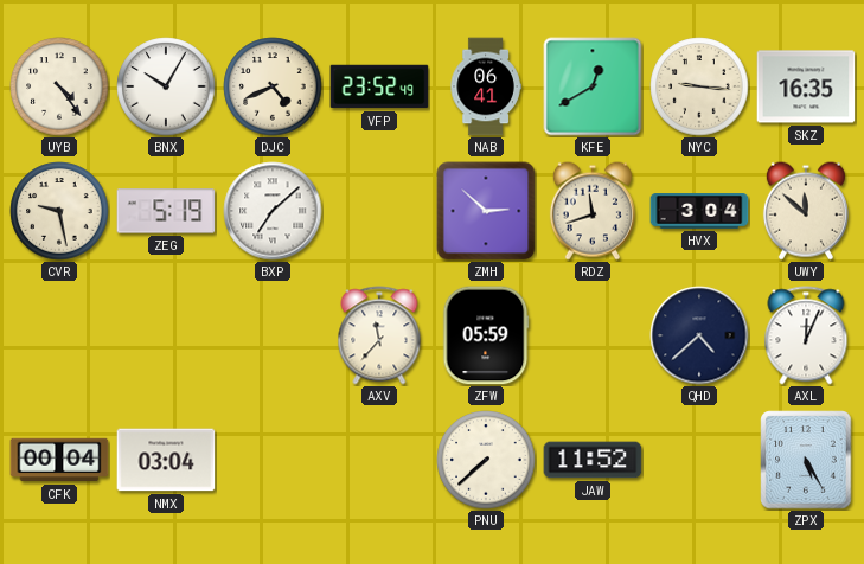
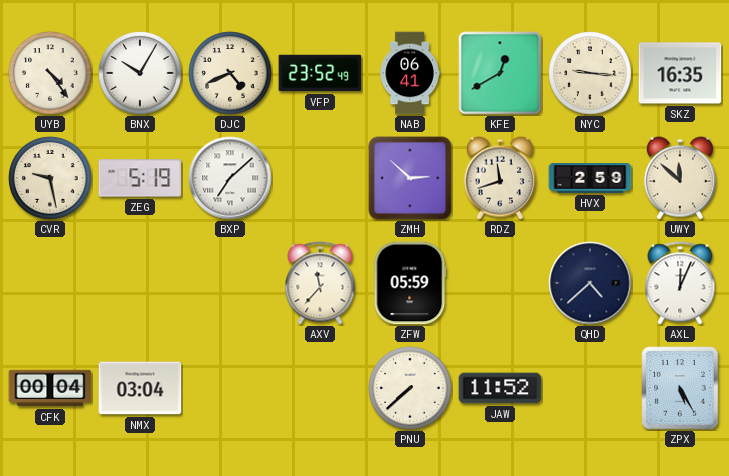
HVX: 3:04 -> 2:59
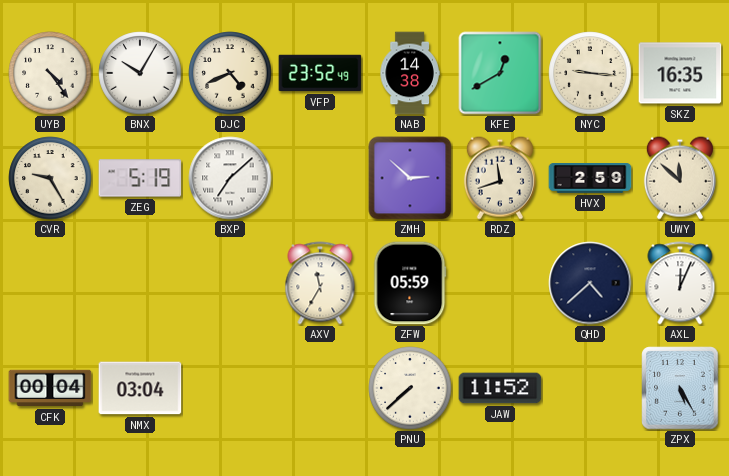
NAB: 06:41 -> 14:38
CVR: 9:28 -> 9:25
AXV: 11:37 -> 11:35
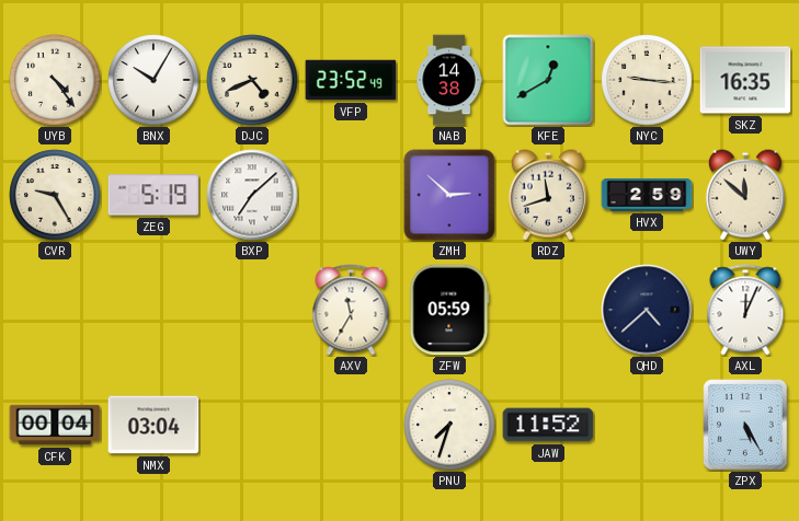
PNU: 7:38 -> 7:33
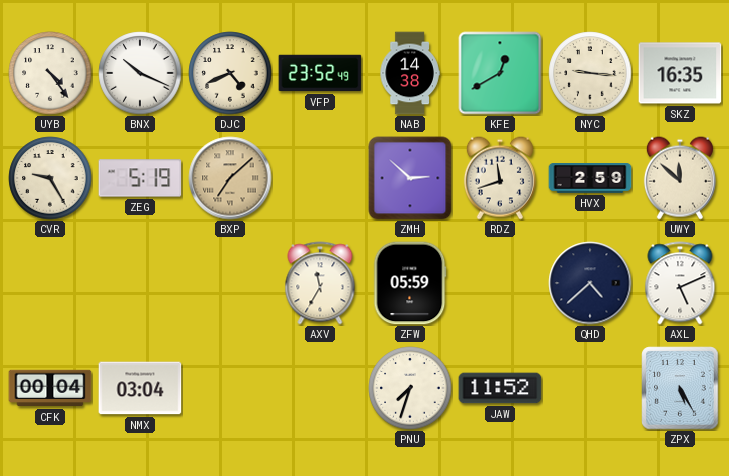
BNX: 10:05 -> 10:19
BXP dial: white -> champagne
AXL: 12:04 -> 5:11
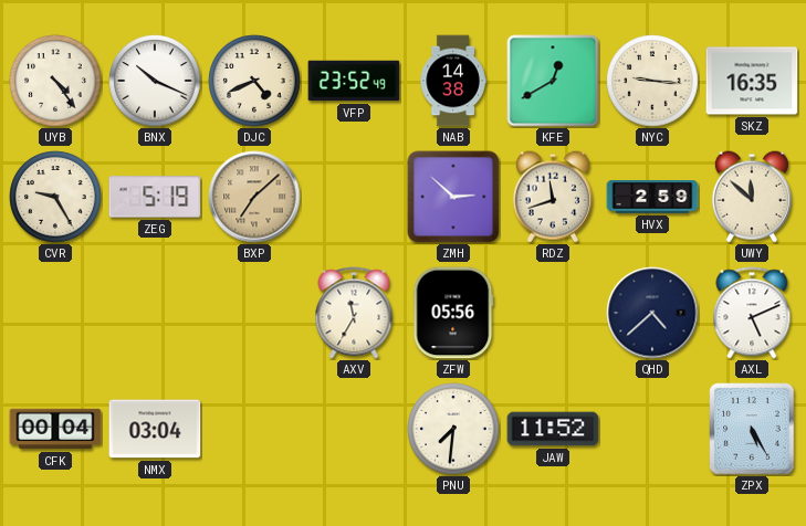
ZFW: 05:59 -> 05:56
PNU: 7:33 -> 7:31
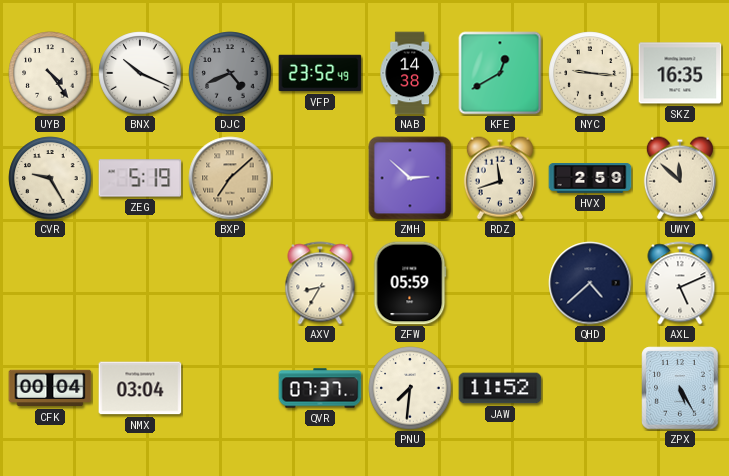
DJC dial: cream -> grey
AXV: 11:35 -> 8:35
ZFW: 05:56 -> 05:59
QVR: none -> 07:37
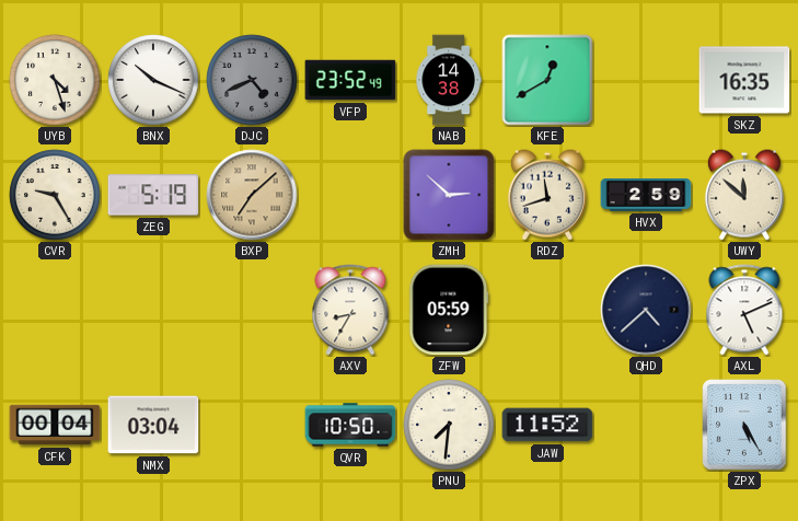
UYB: 4:24 -> 4:27
NYC: 9:16 -> none
QVR: 07:37 -> 10:50
